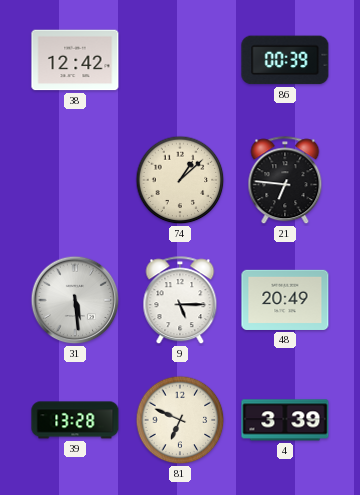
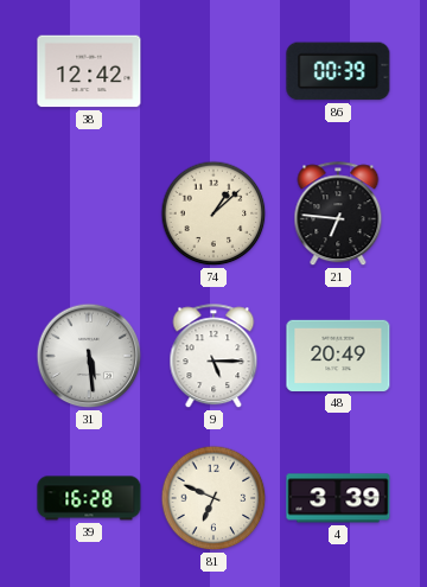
39: 13:28 -> 16:28
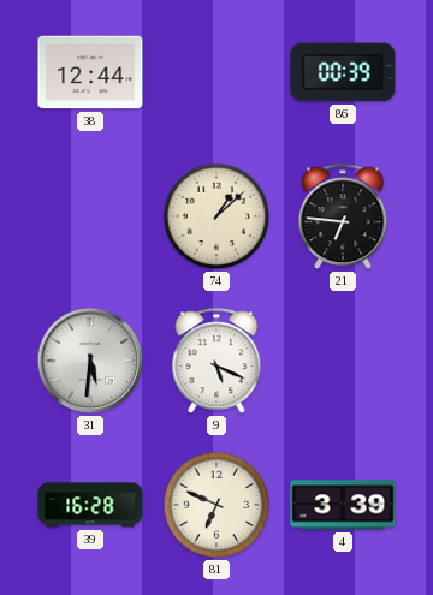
38: 12:42 -> 12:44
31: 5:29 -> 5:31
9: 5:15 -> 5:19
48: 20:49 -> none
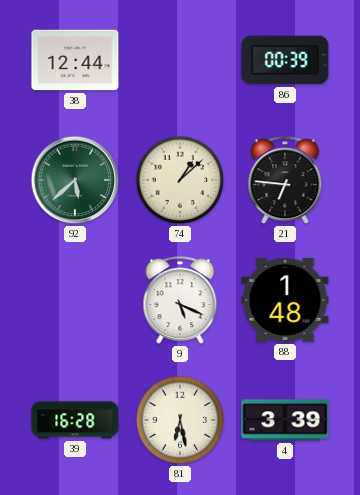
92: none -> 5:38
31: 5:31 -> none
88: none -> 1:48
81: 6:49 -> 6:28
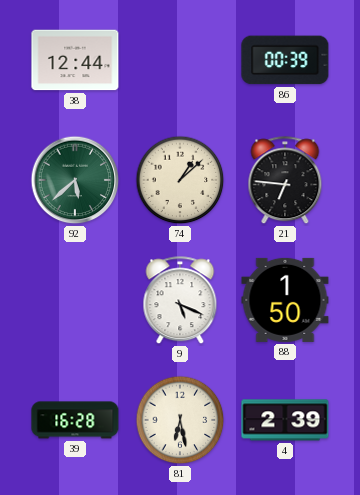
88: 1:48 -> 1:50
4: 3:39 -> 2:39
